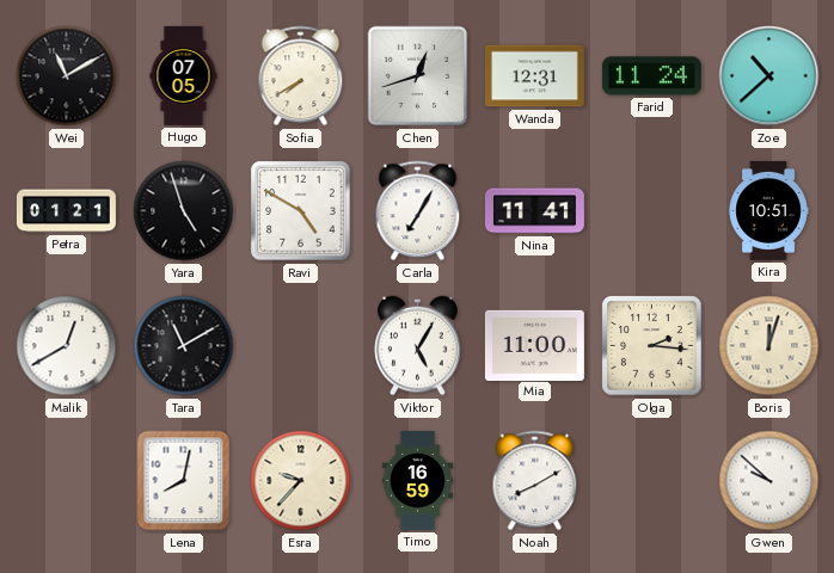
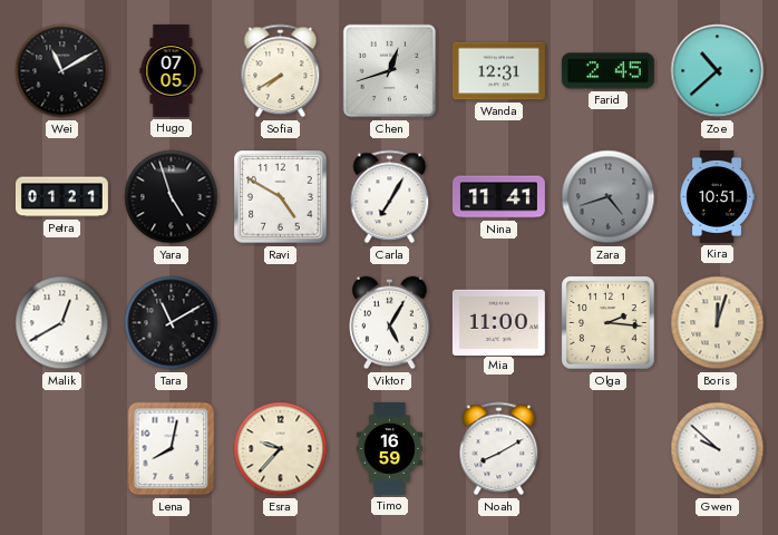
Farid: 11:24 -> 2:45
Zara: none -> 4:42
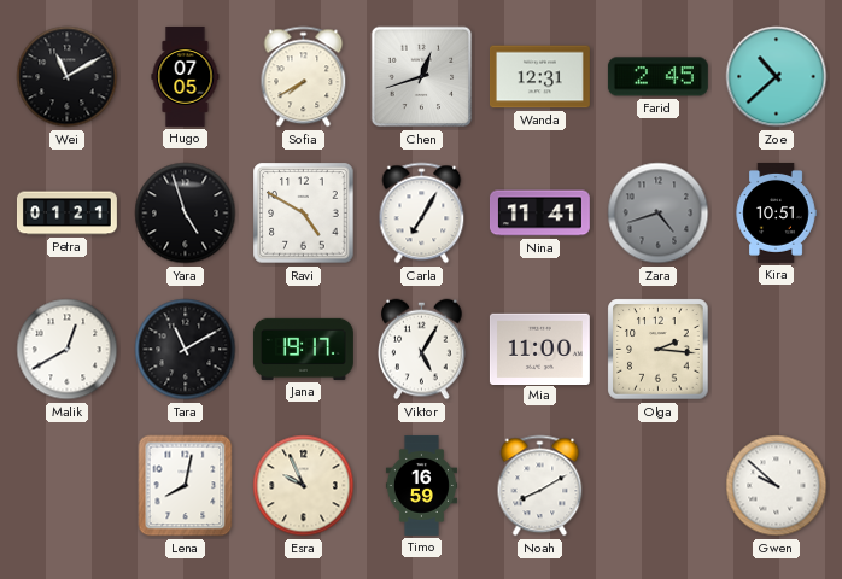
Jana: none -> 19:17
Boris: 12:03 -> none
Esra: 9:37 -> 9:56
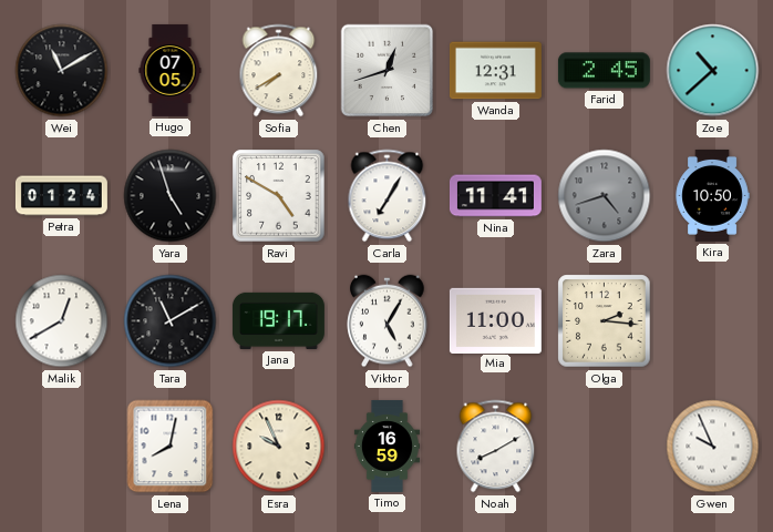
Petra: 01:21 -> 01:24
Kira: 10:51 -> 10:50
Gwen: 9:52 -> 9:56
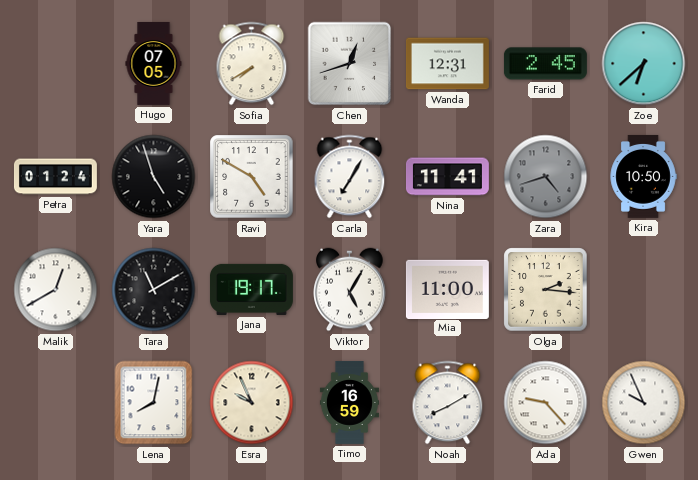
Wei: 11:10 -> none
Zoe: 10:38 -> 6:38
Ada: none -> 9:23
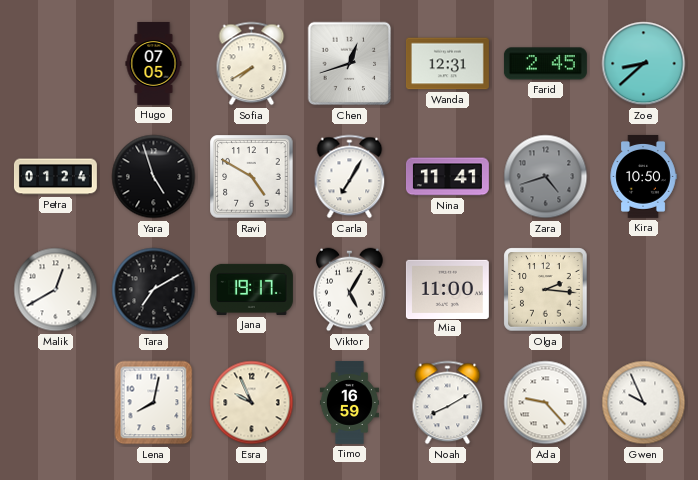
Zoe: 6:38 -> 8:38
Tara: 11:10 -> 7:10
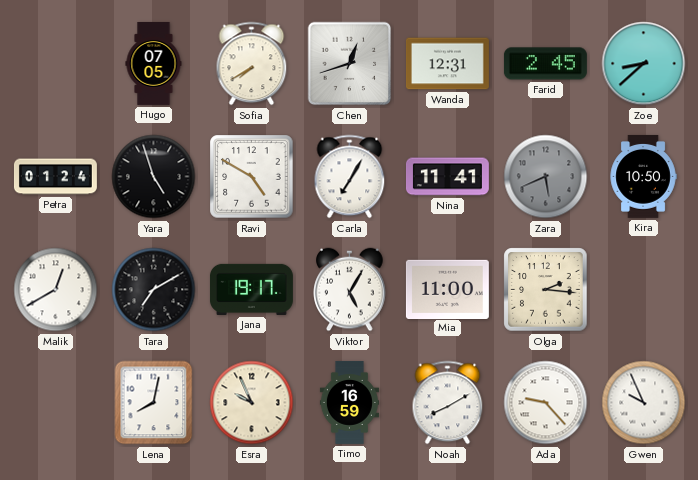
Zara: 4:42 -> 5:41
